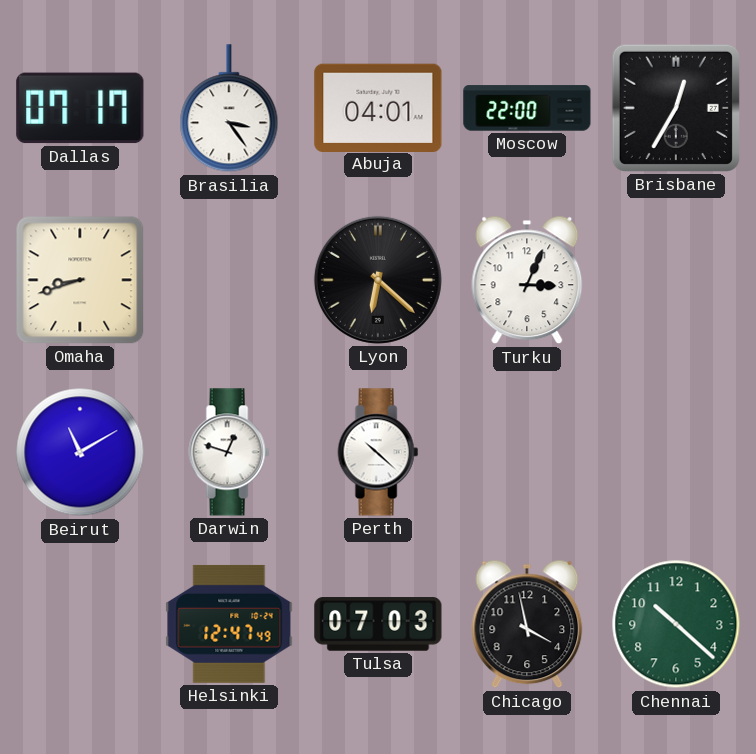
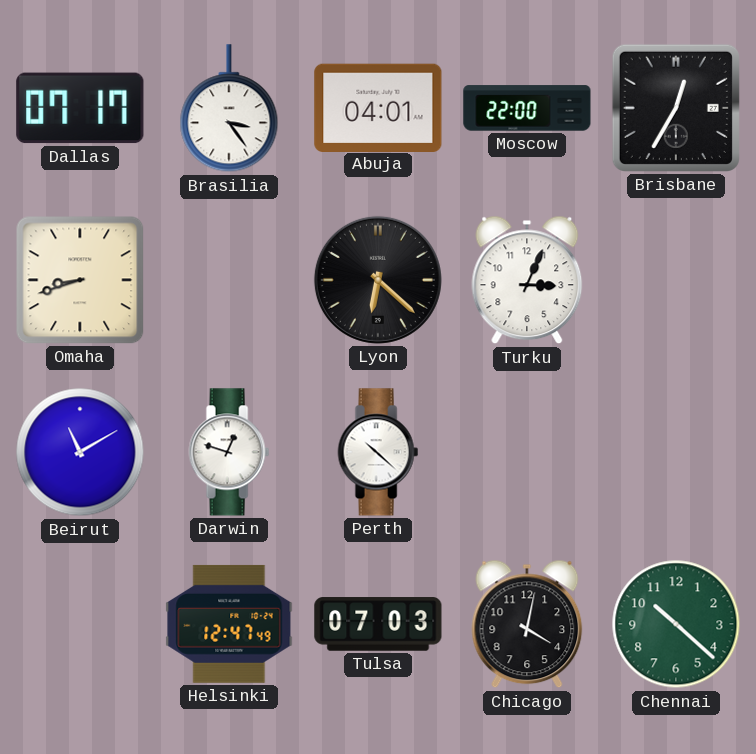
Chicago: 3:58 -> 4:02
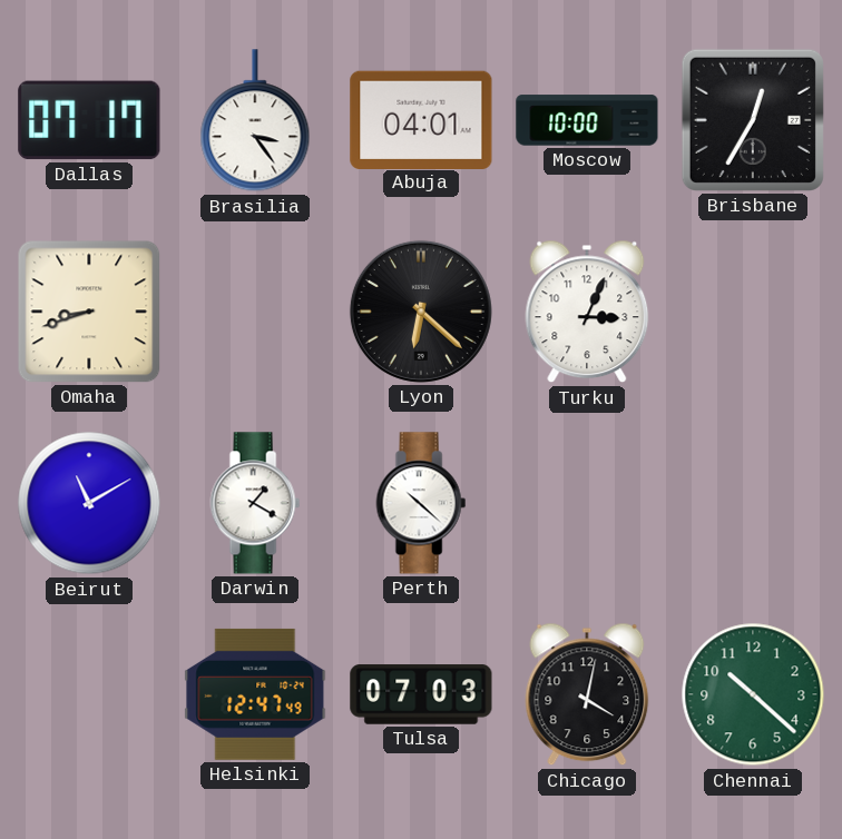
Moscow: 22:00 -> 10:00
Darwin: 12:48 -> 1:20
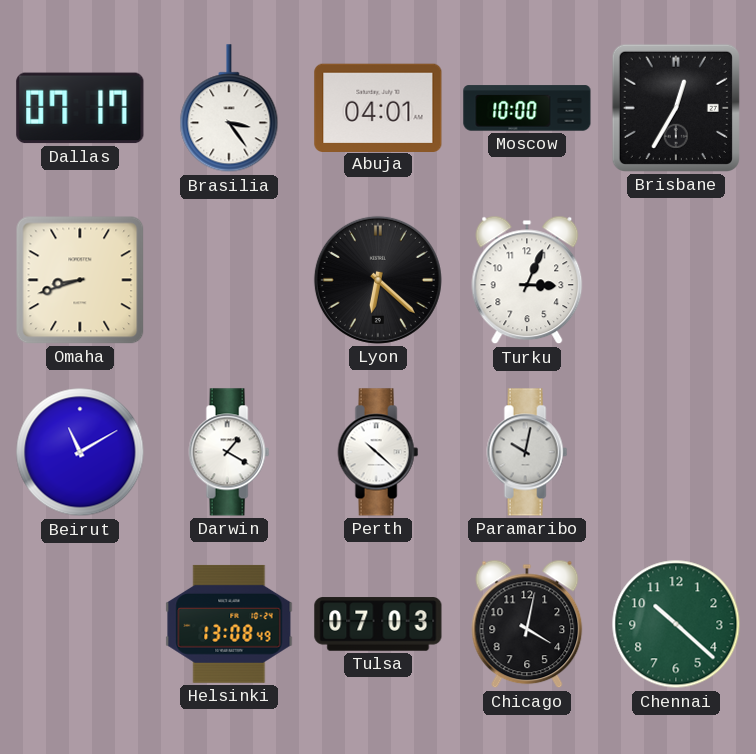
Paramaribo: none -> 10:02
Helsinki: 12:47 -> 13:08
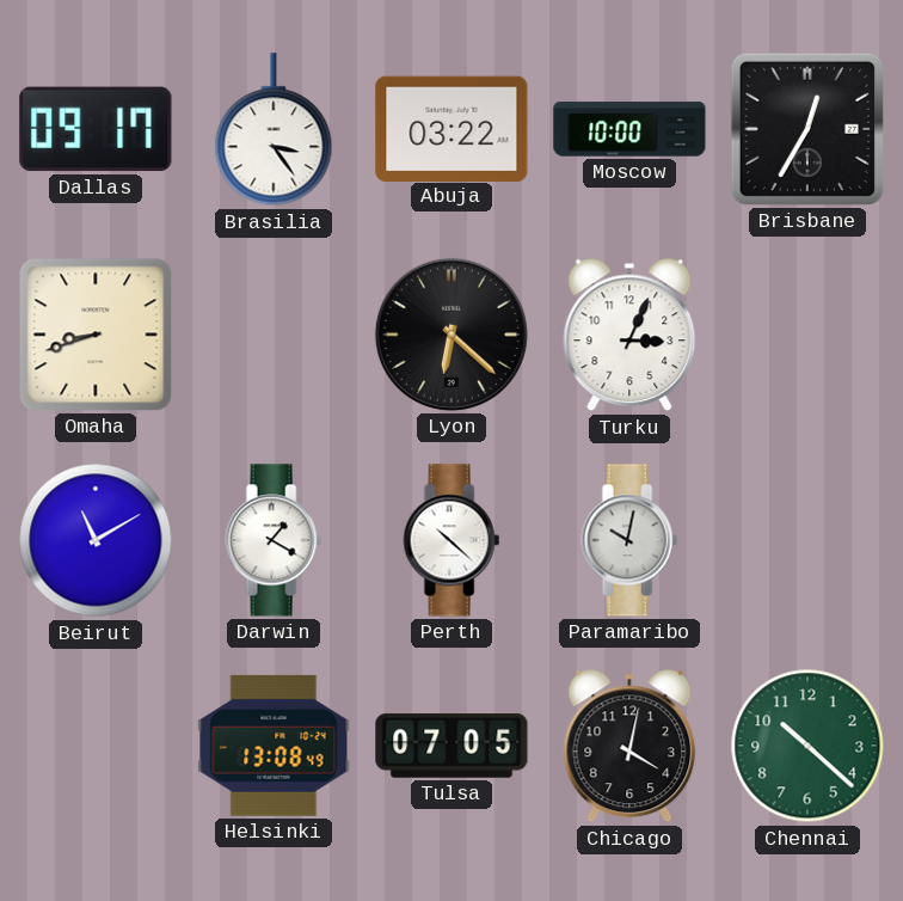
Dallas: 07:17 -> 09:17
Abuja: 04:01 -> 03:22
Tulsa: 07:03 -> 07:05
